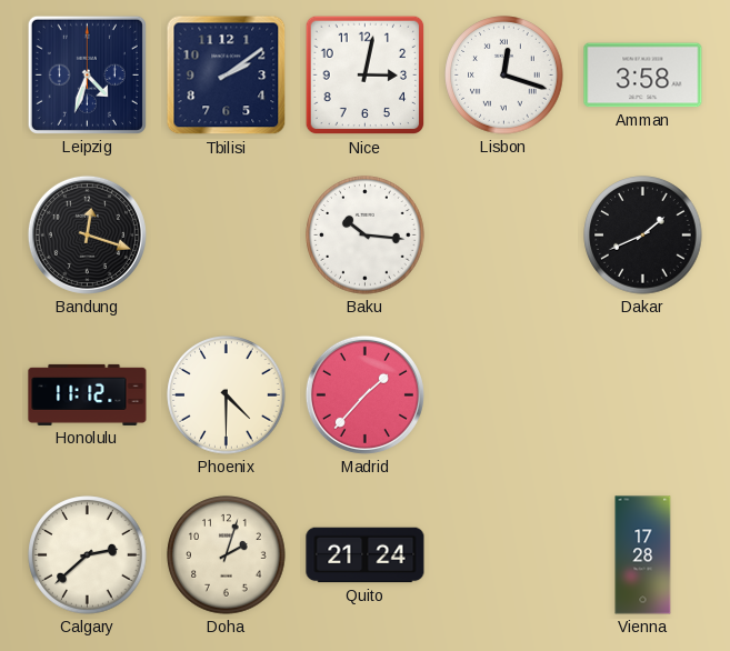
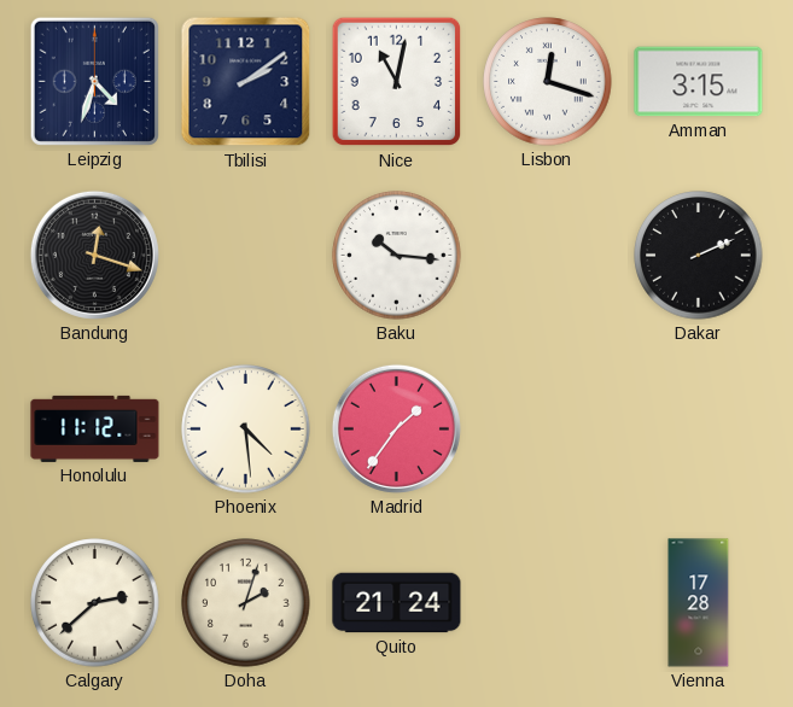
Nice: 3:02 -> 11:02
Amman: 3:58 -> 3:15
Dakar: 1:41 -> 2:11
Phoenix: 4:30 -> 4:29
Madrid: 1:37 -> 1:36
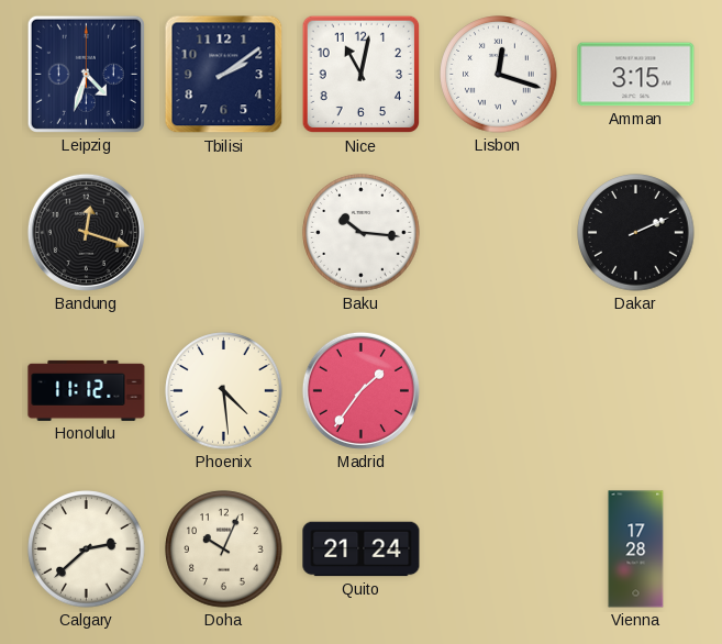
Doha: 2:03 -> 10:04
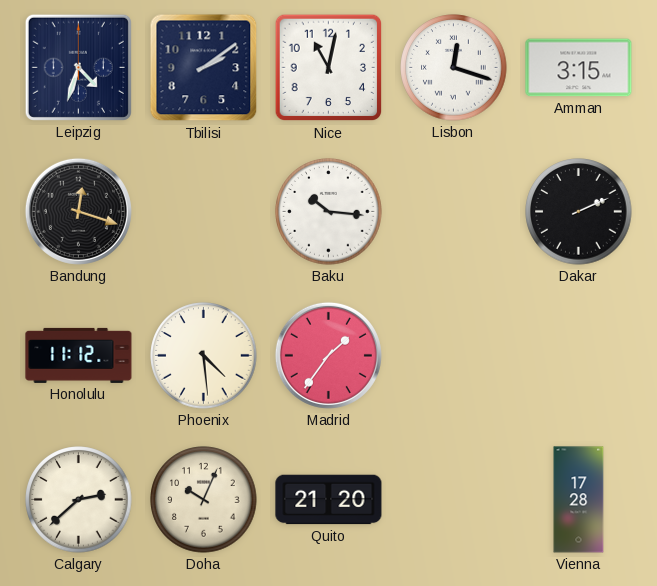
Quito: 21:24 -> 21:20
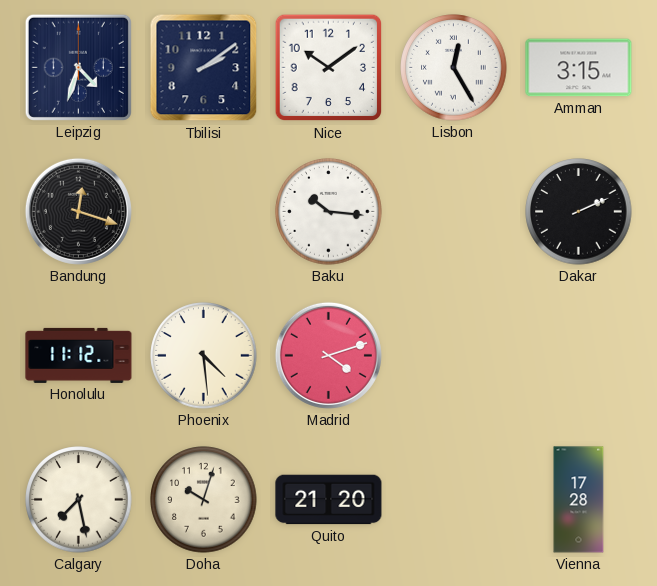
Nice: 11:02 -> 10:09
Lisbon: 12:18 -> 12:25
Madrid: 1:36 -> 4:12
Calgary: 2:38 -> 7:28
Doha: 10:04 -> 10:03
